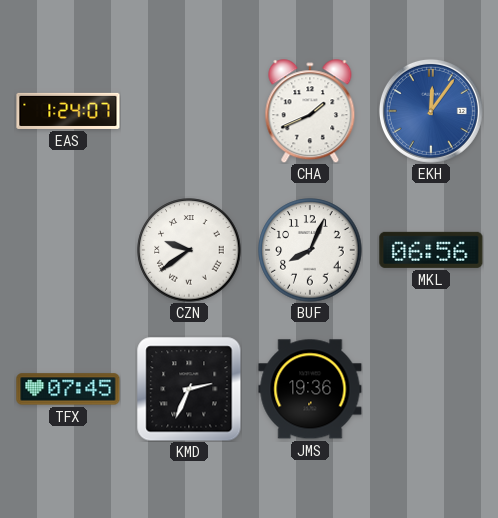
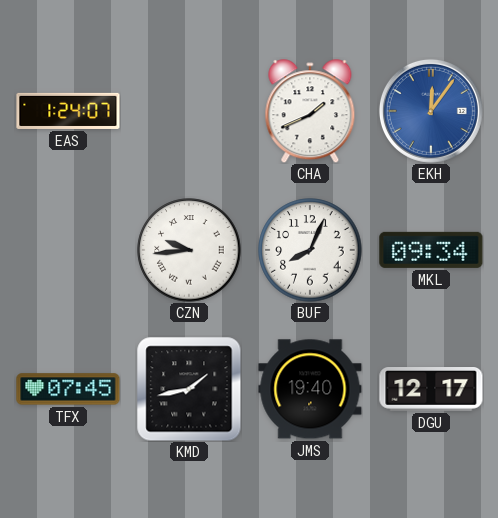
CZN: 9:39 -> 9:44
MKL: 06:56 -> 09:34
KMD: 2:34 -> 1:43
JMS: 19:36 -> 19:40
DGU: none -> 12:17
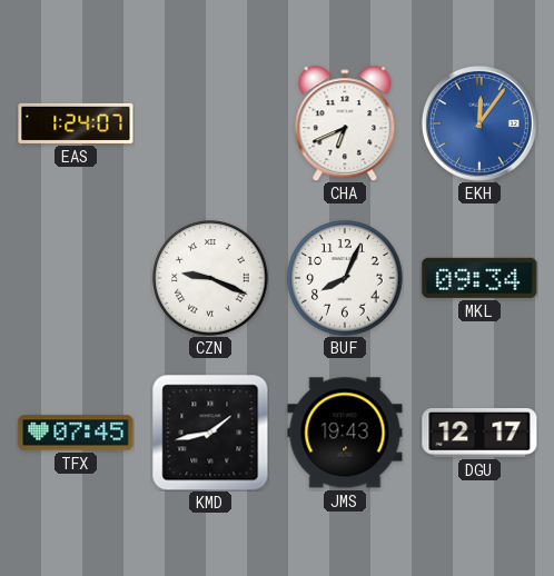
CHA: 1:41 -> 6:41
CZN: 9:44 -> 9:19
JMS: 19:40 -> 19:43
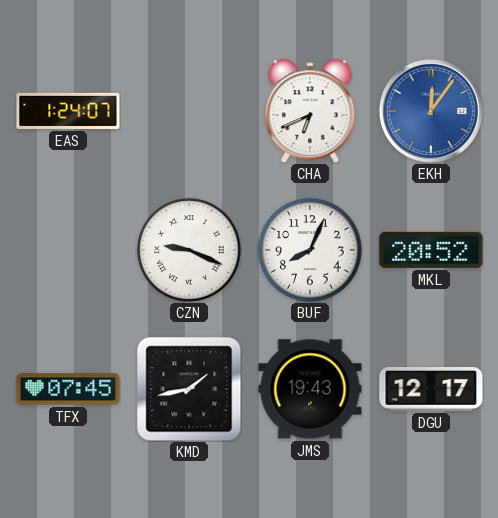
MKL: 09:34 -> 20:52
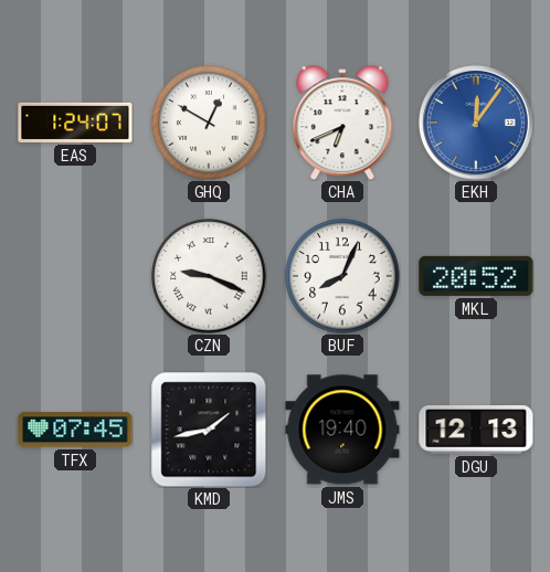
GHQ: none -> 12:50
JMS: 19:43 -> 19:40
DGU: 12:17 -> 12:13
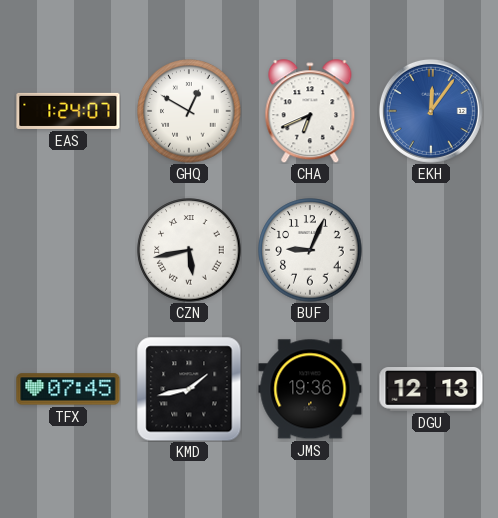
CZN: 9:19 -> 5:43
BUF: 8:04 -> 9:04
MKL: 20:52 -> none
JMS: 19:40 -> 19:36
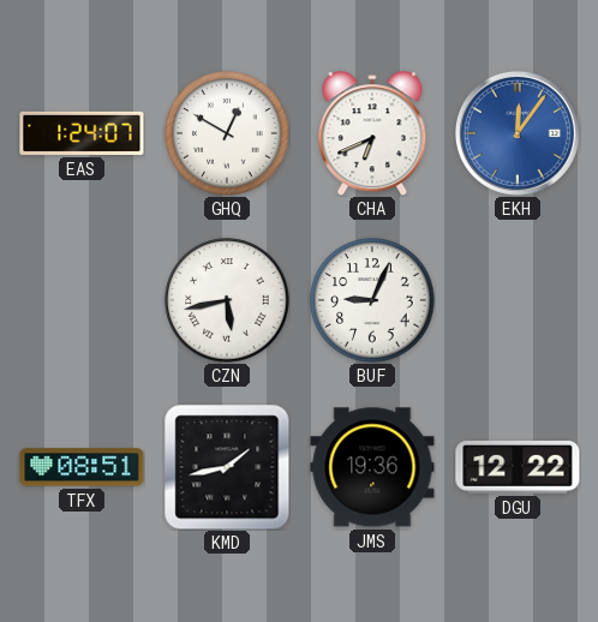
TFX: 07:45 -> 08:51
DGU: 12:13 -> 12:22
